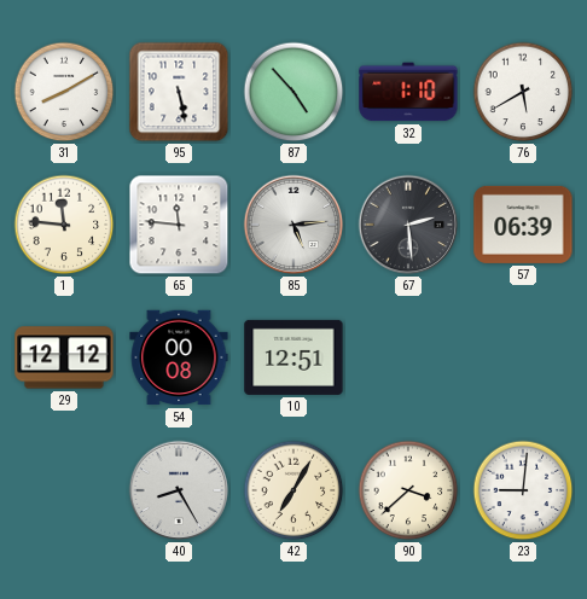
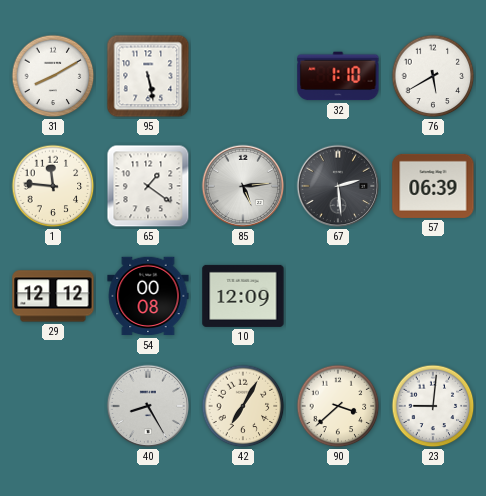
87: 4:53 -> none
65: 11:46 -> 1:21
10: 12:51 -> 12:09
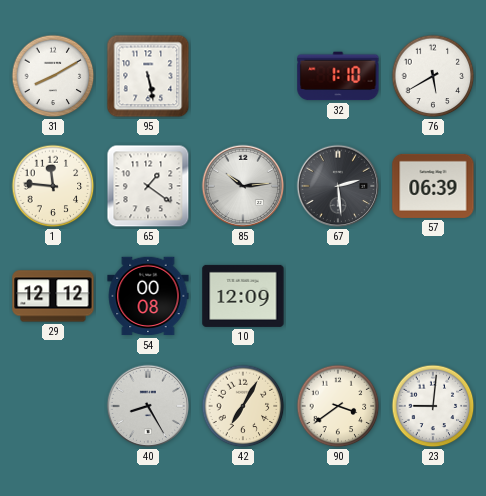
85: 5:14 -> 10:14
90: 3:38 -> 3:39
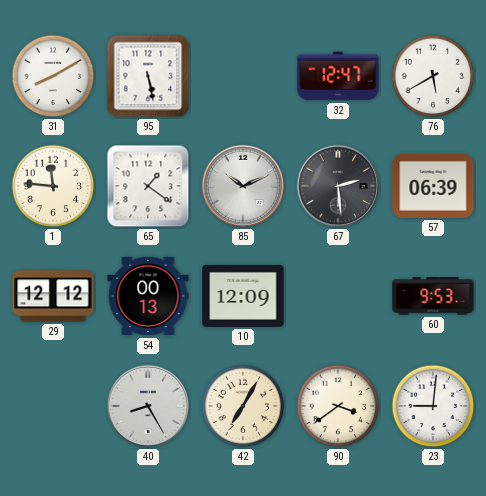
32: 1:10 -> 12:47
85: 10:14 -> 10:11
54: 00:08 -> 00:13
60: none -> 9:53
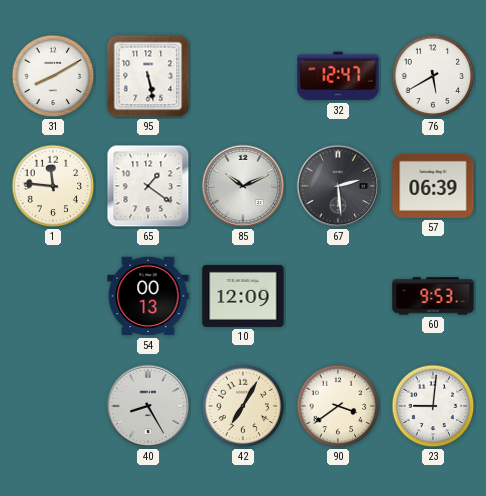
29: 12:12 -> none
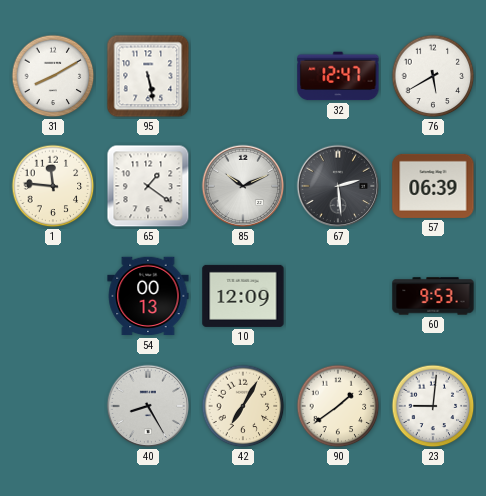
90: 3:39 -> 1:39
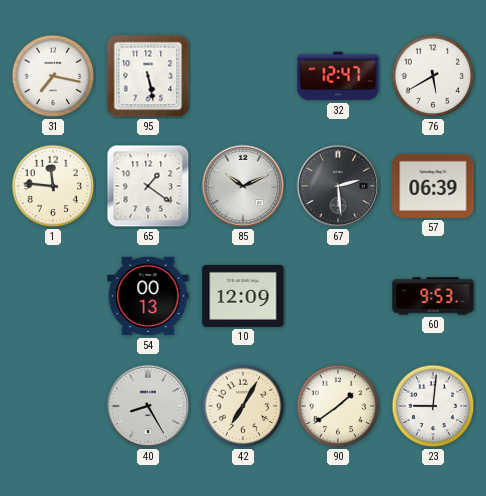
31: 8:10 -> 7:17
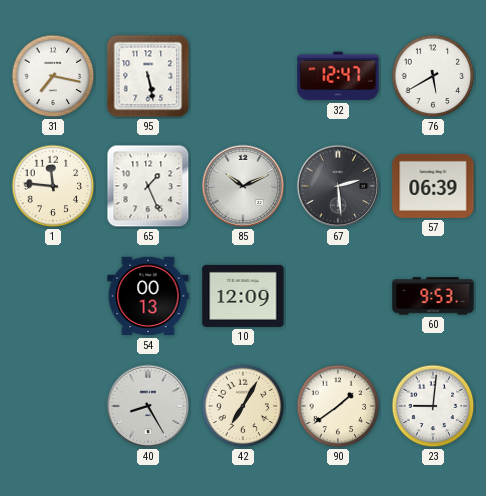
65: 1:21 -> 1:26
